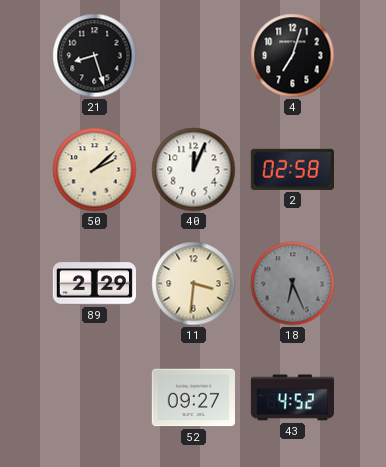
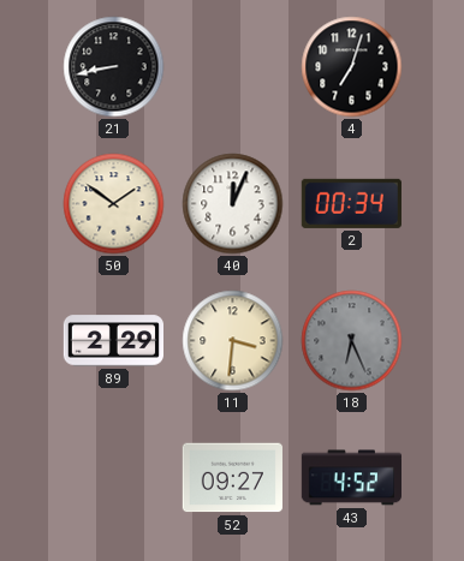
21: 8:27 -> 8:43
50: 2:08 -> 1:51
2: 02:58 -> 00:34
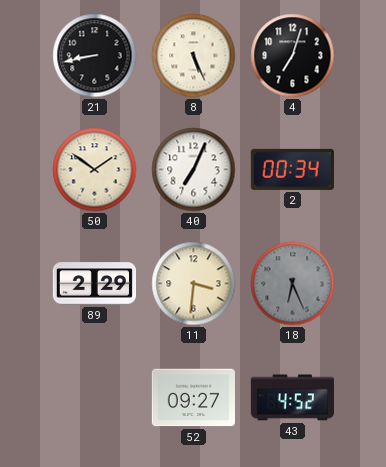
8: none -> 5:26
40: 12:04 -> 7:04
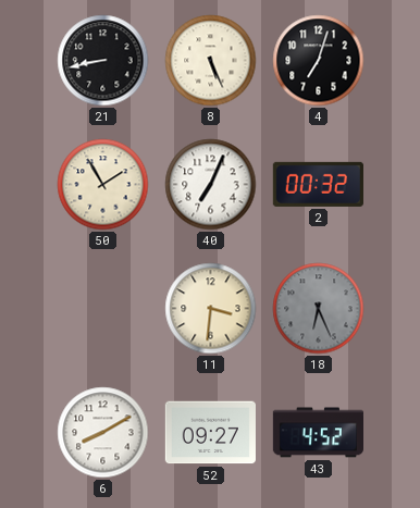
50: 1:51 -> 1:55
2: 00:34 -> 00:32
89: 2:29 -> none
6: none -> 8:10
